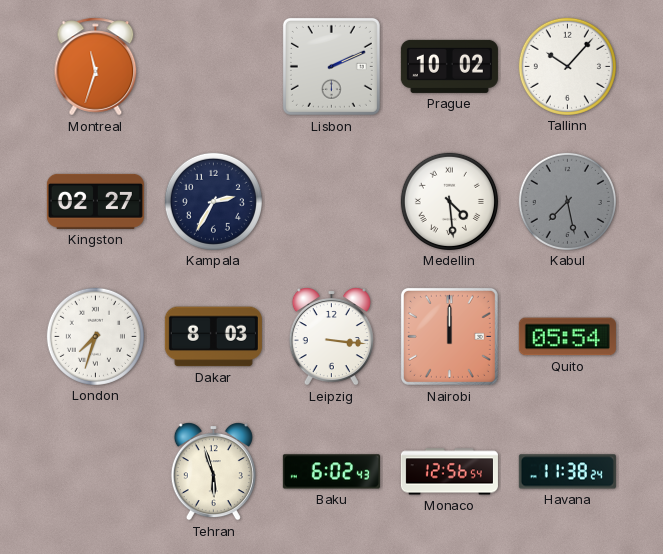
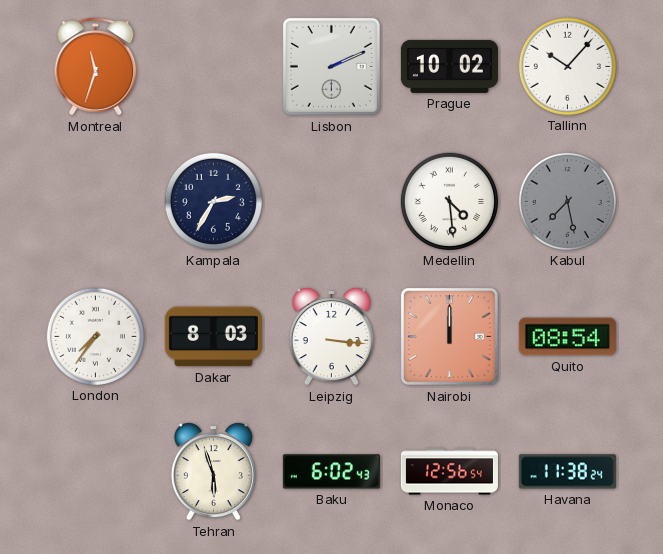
Kingston: 02:27 -> none
London: 7:33 -> 7:36
Quito: 05:54 -> 08:54
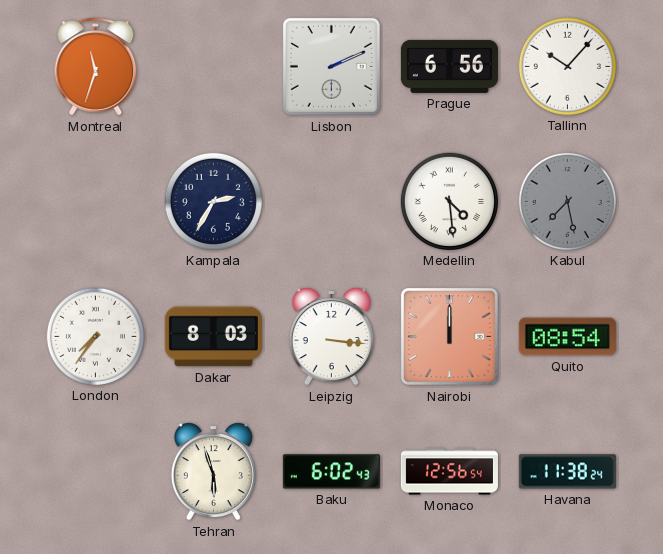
Prague: 10:02 -> 6:56
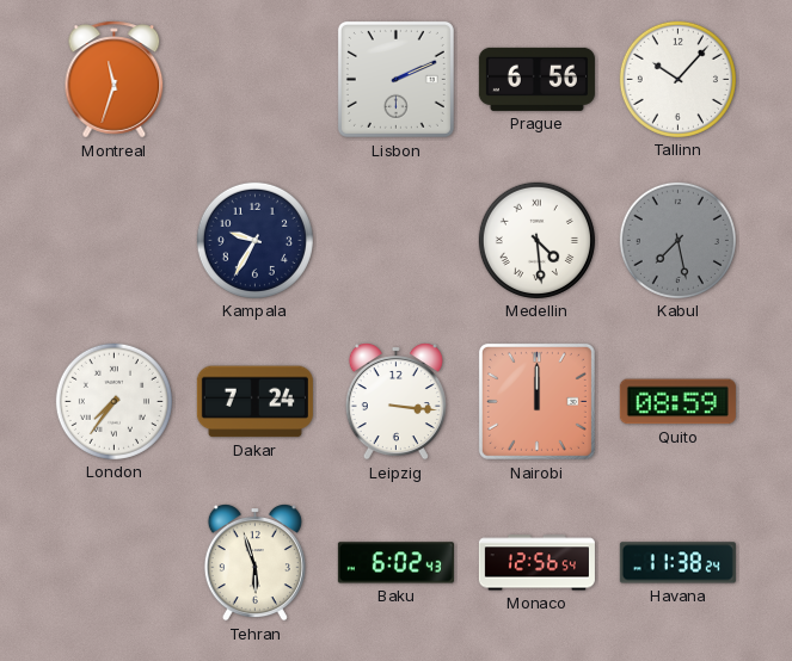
Kampala: 2:35 -> 9:35
Dakar: 8:03 -> 7:24
Quito: 08:54 -> 08:59
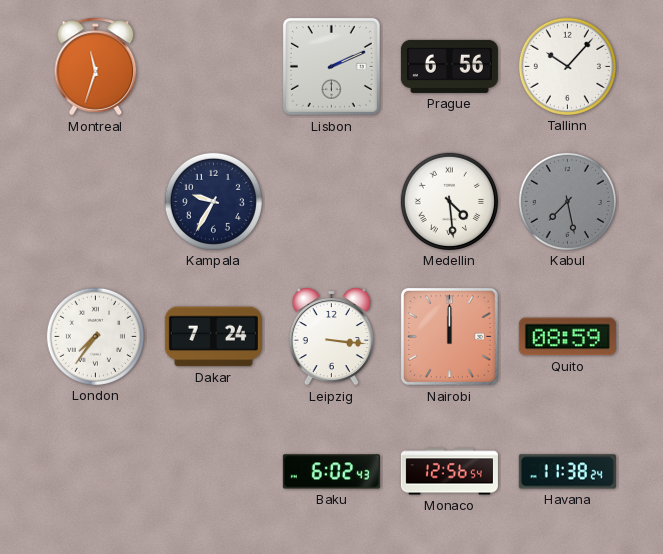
Tehran: 5:57 -> none
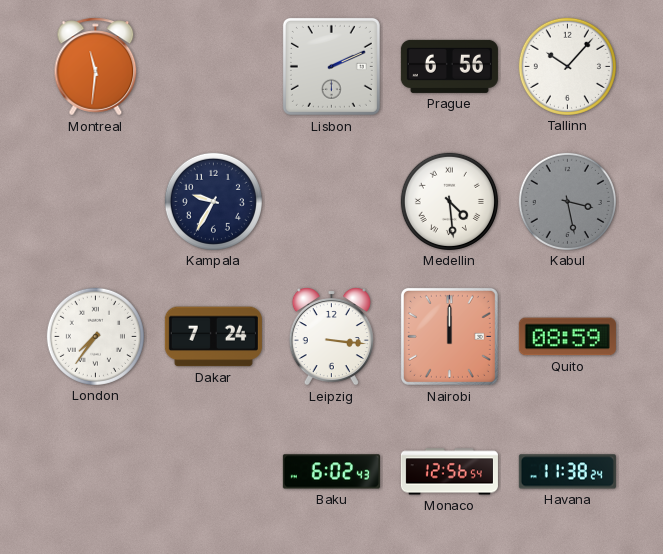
Montreal: 11:33 -> 11:31
Kabul: 7:28 -> 3:28
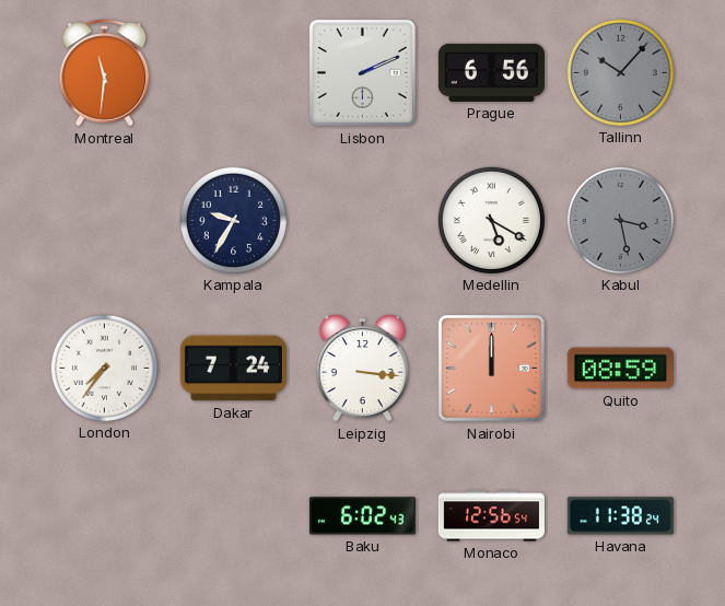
Tallinn dial: white -> grey
Medellin: 4:29 -> 5:20
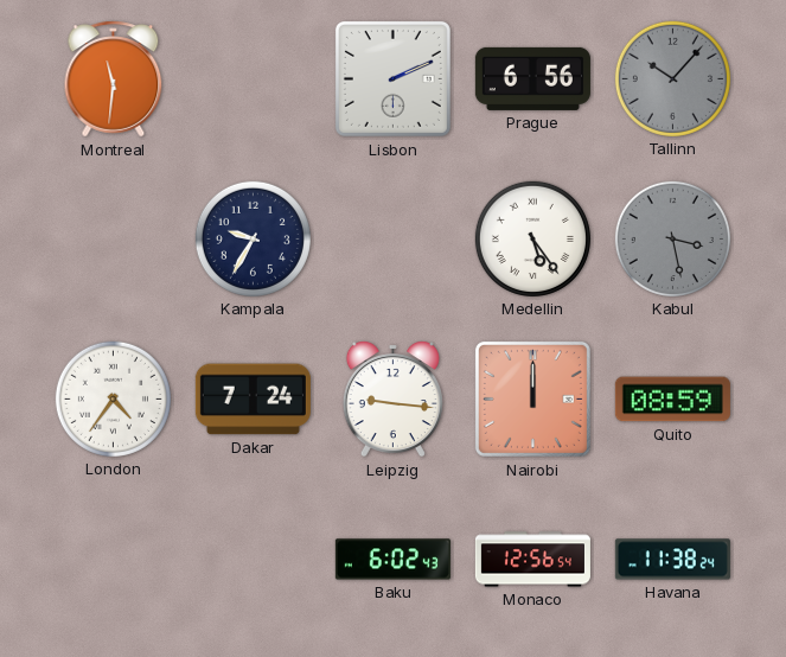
Medellin: 5:20 -> 5:24
London: 7:36 -> 4:36
Leipzig: 3:16 -> 9:16
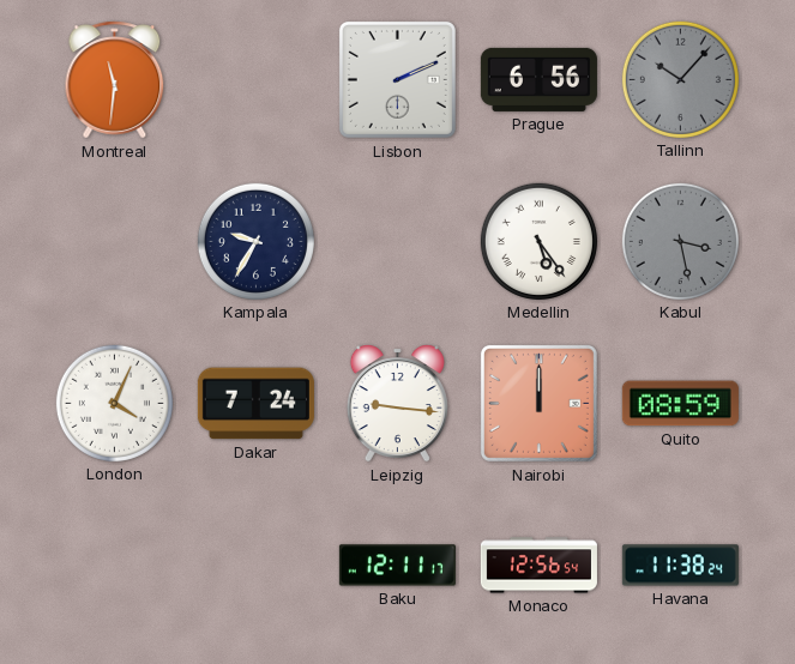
London: 4:36 -> 4:04
Baku: 6:02 -> 12:11
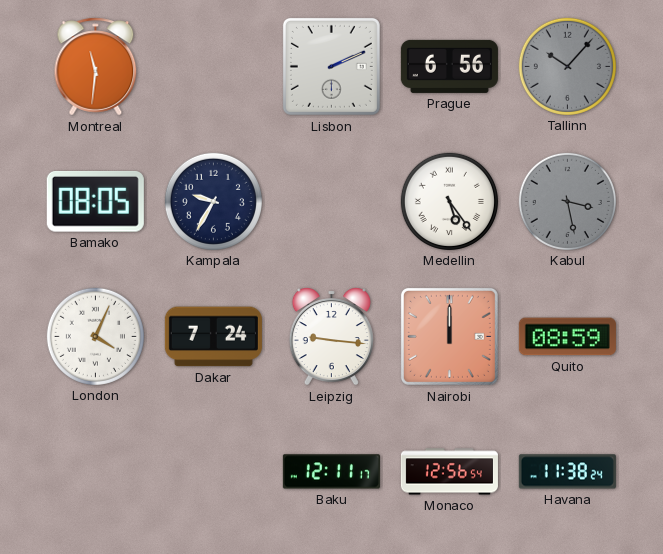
Bamako: none -> 08:05
